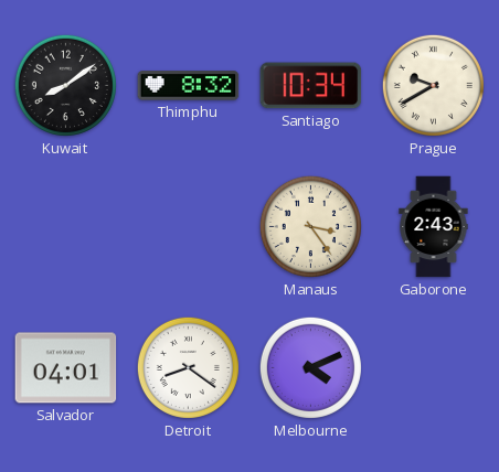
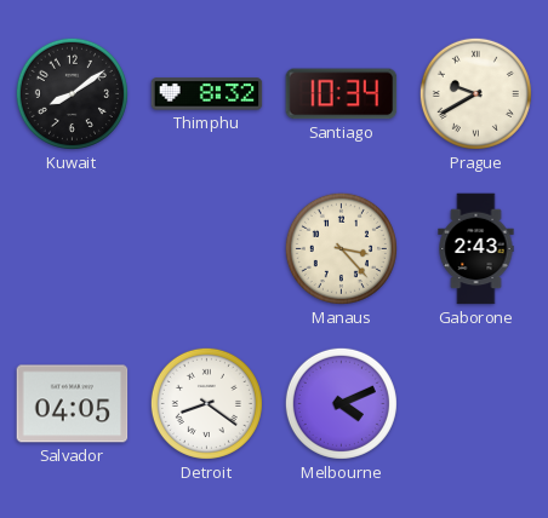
Manaus: 3:24 -> 3:23
Salvador: 04:01 -> 04:05
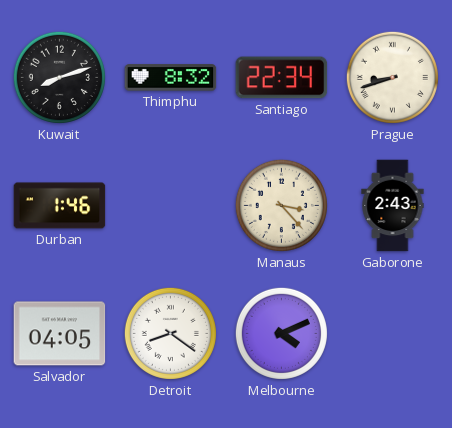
Kuwait: 8:09 -> 8:12
Santiago: 10:34 -> 22:34
Prague: 9:40 -> 8:42
Durban: none -> 1:46
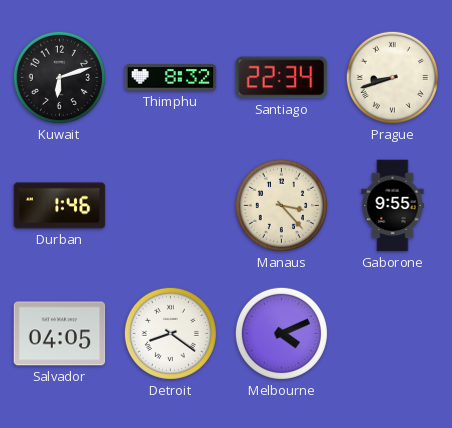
Kuwait: 8:12 -> 6:12
Gaborone: 2:43 -> 9:55
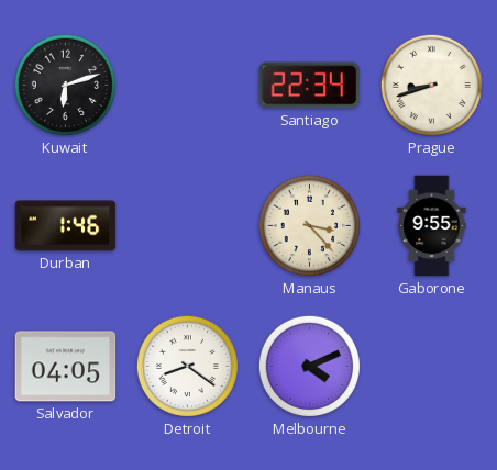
Thimphu: 8:32 -> none
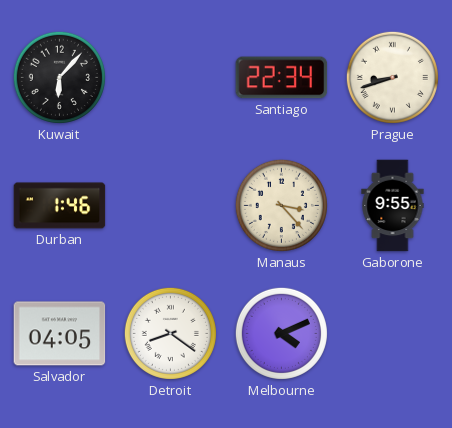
Kuwait: 6:12 -> 6:07
